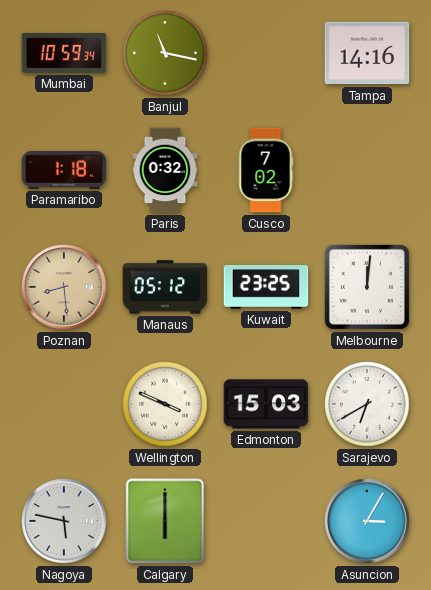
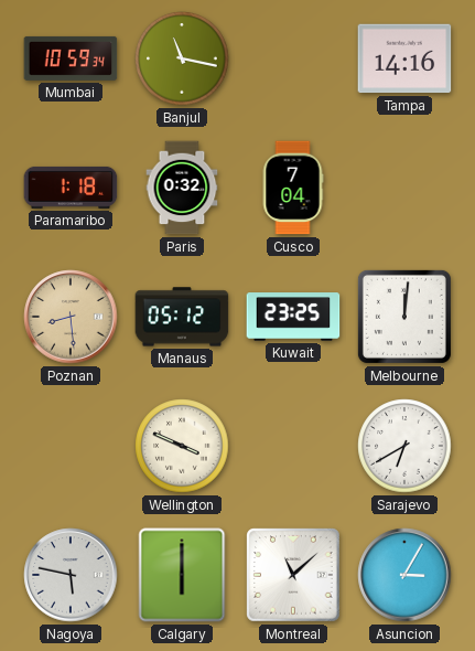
Cusco: 7:02 -> 7:04
Edmonton: 15:03 -> none
Montreal: none -> 11:08
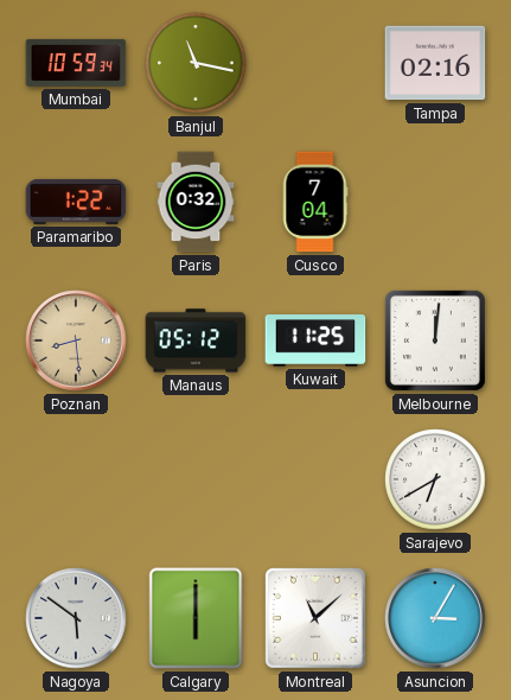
Tampa: 14:16 -> 02:16
Paramaribo: 1:18 -> 1:22
Kuwait: 23:25 -> 11:25
Wellington: 3:49 -> none
Nagoya: 5:47 -> 5:51
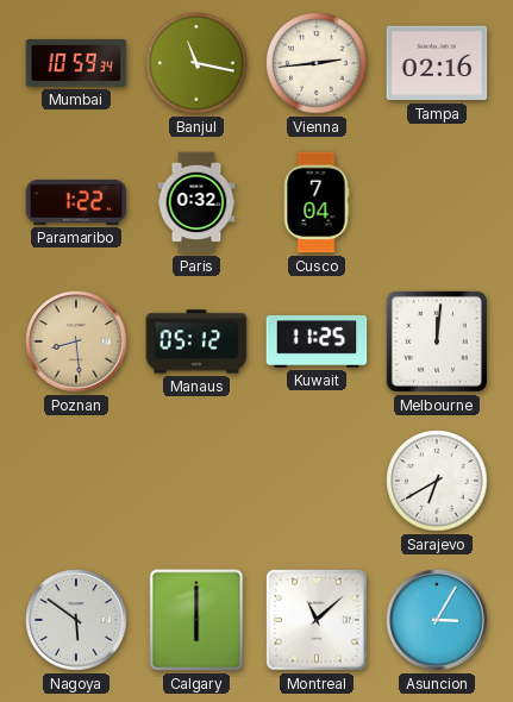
Vienna: none -> 2:44
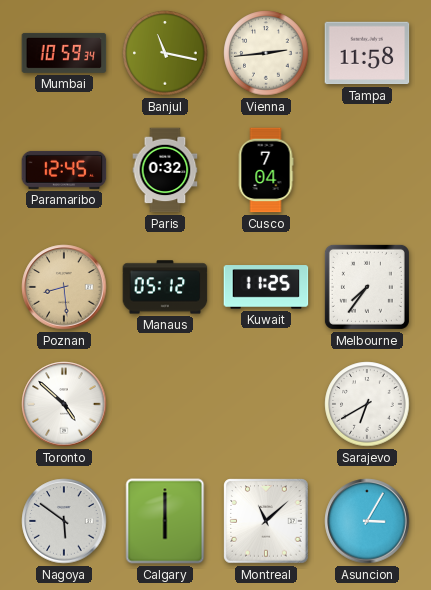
Tampa: 02:16 -> 11:58
Paramaribo: 1:22 -> 12:45
Melbourne: 12:01 -> 7:36
Toronto: none -> 4:52
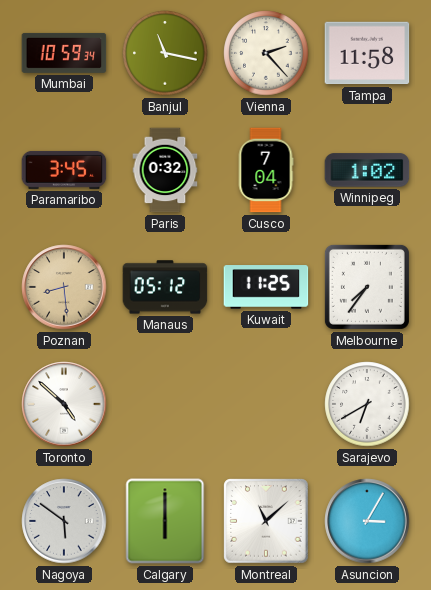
Vienna: 2:44 -> 2:23
Paramaribo: 12:45 -> 3:45
Winnipeg: none -> 1:02
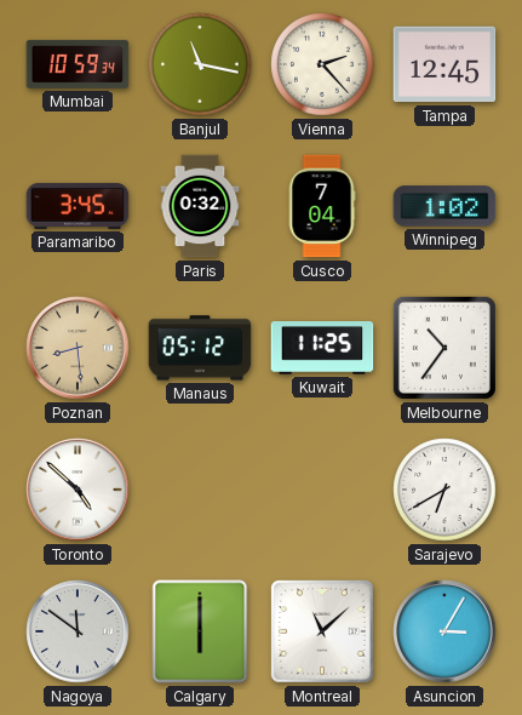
Tampa: 11:58 -> 12:45
Melbourne: 7:36 -> 10:36
Nagoya: 5:51 -> 11:51
